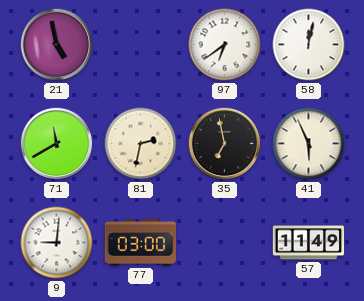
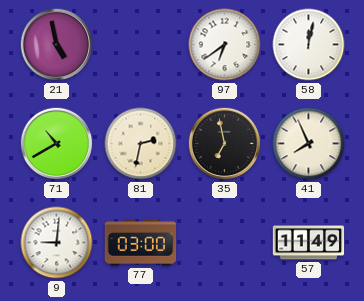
71: 11:40 -> 10:40
41: 5:56 -> 7:56
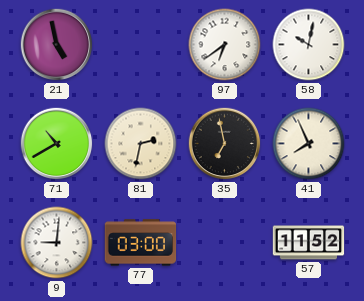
58: 12:02 -> 10:02
57: 11:49 -> 11:52
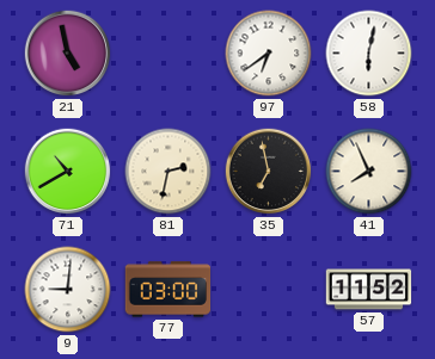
58: 10:02 -> 6:02
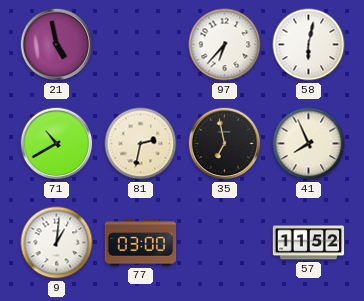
97: 6:39 -> 6:37
9: 9:01 -> 1:01
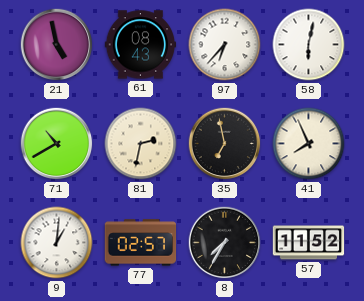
61: none -> 08:43
77: 03:00 -> 02:57
8: none -> 7:35
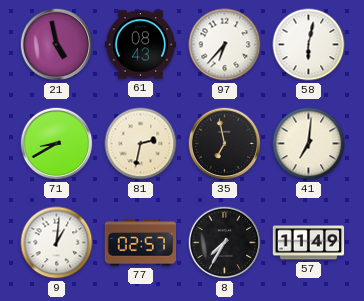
71: 10:40 -> 8:40
41: 7:56 -> 7:01
57: 11:52 -> 11:49
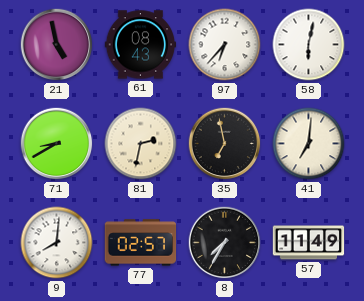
9: 1:01 -> 8:01
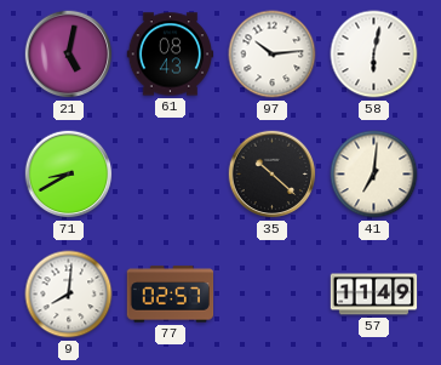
21: 4:58 -> 5:02
97: 6:37 -> 10:14
81: 2:32 -> none
35: 6:58 -> 10:22
8: 7:35 -> none
